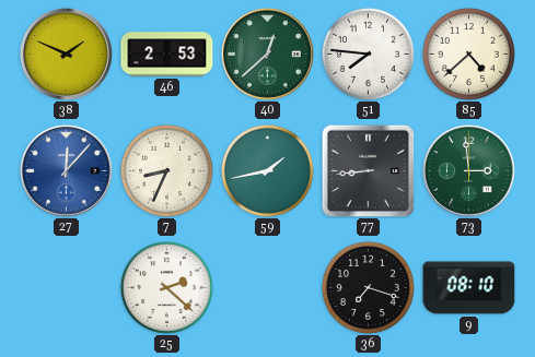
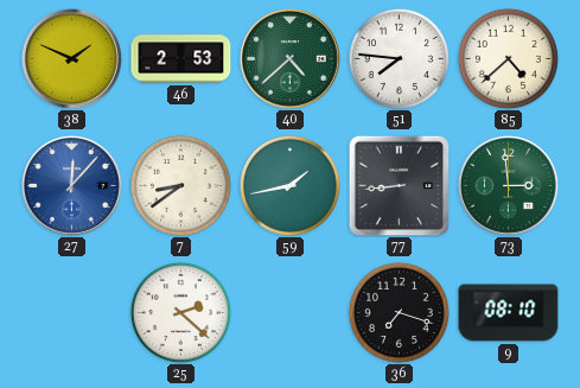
40: 12:38 -> 4:38
7: 8:34 -> 8:39
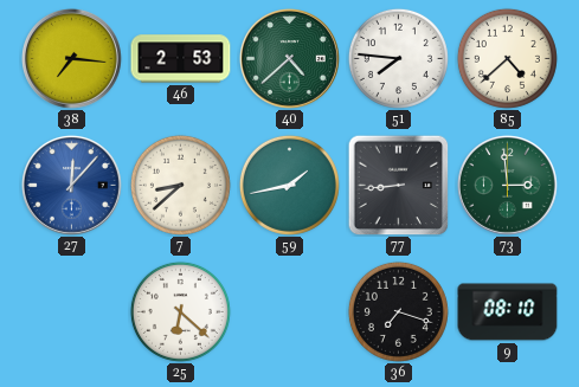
38: 1:49 -> 7:16
7: 8:39 -> 8:38
25: 2:22 -> 6:22
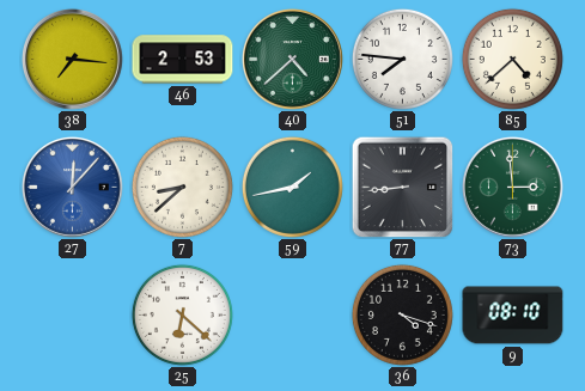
36: 7:18 -> 4:18
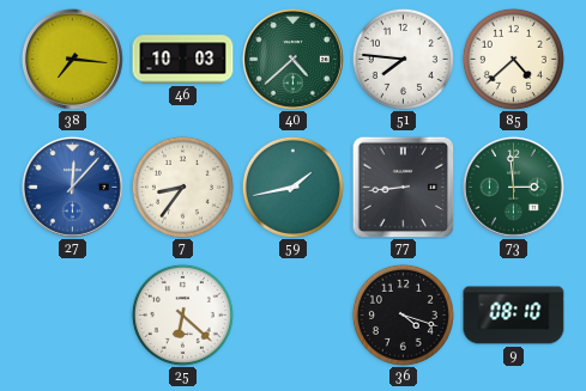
46: 2:53 -> 10:03
7: 8:38 -> 8:36
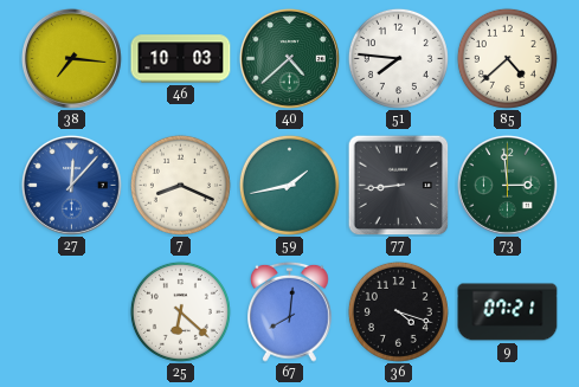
7: 8:36 -> 8:19
67: none -> 8:01
9: 08:10 -> 07:21
